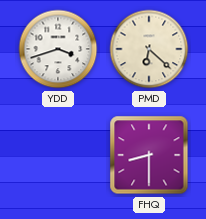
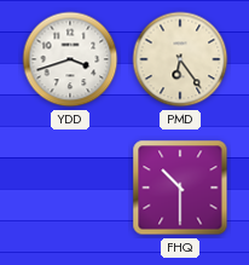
PMD: 6:22 -> 6:24
FHQ: 8:30 -> 10:30
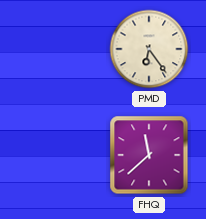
YDD: 3:42 -> none
FHQ: 10:30 -> 11:38
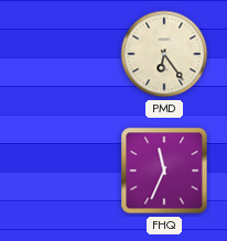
FHQ: 11:38 -> 11:34
